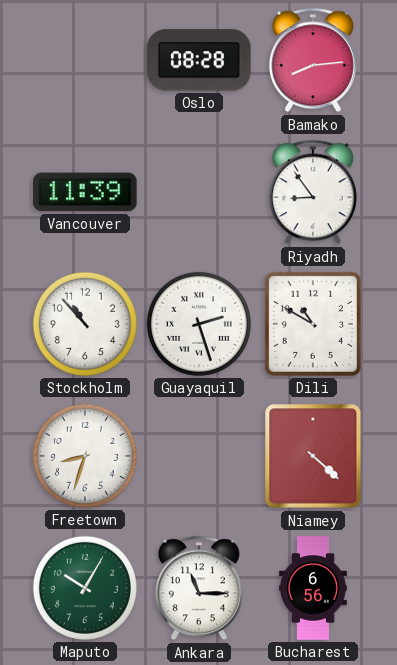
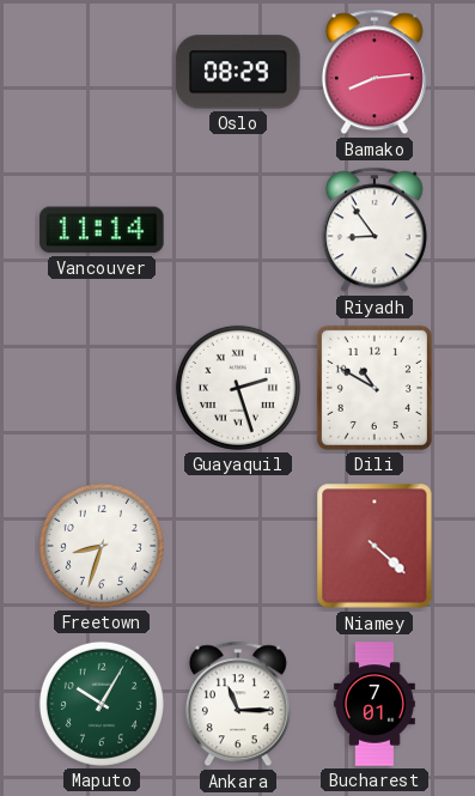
Oslo: 08:28 -> 08:29
Vancouver: 11:39 -> 11:14
Stockholm: 10:53 -> none
Bucharest: 6:56 -> 7:01
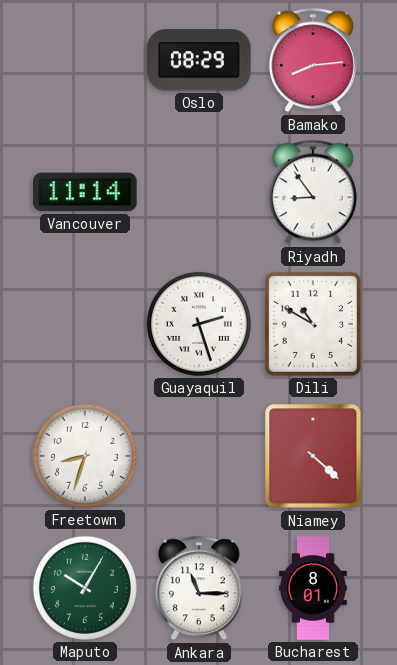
Bucharest: 7:01 -> 8:01
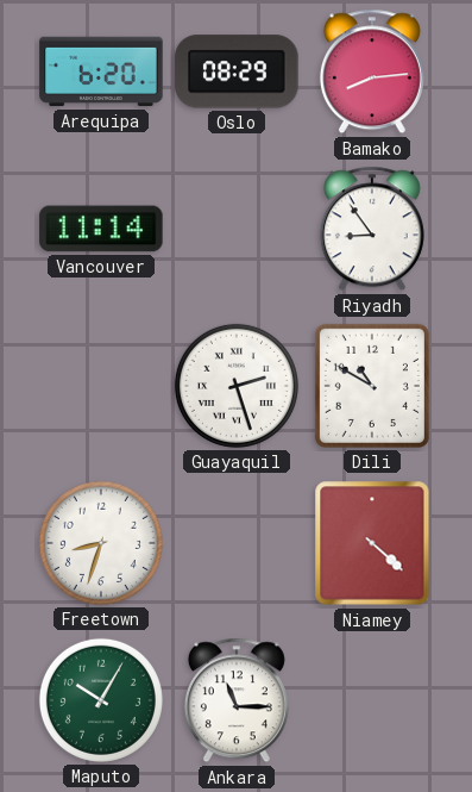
Arequipa: none -> 6:20
Bucharest: 8:01 -> none
